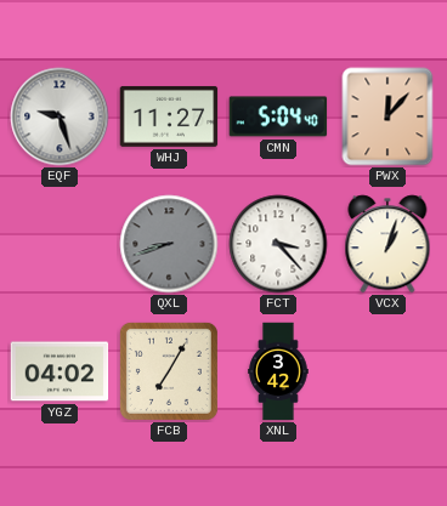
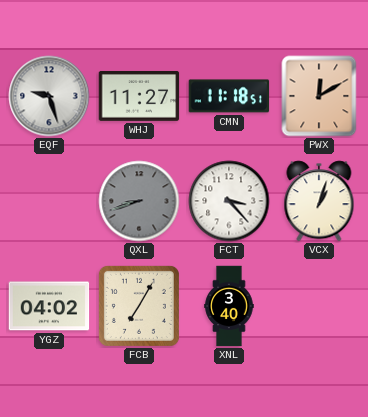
CMN: 5:04 -> 11:18
PWX: 12:07 -> 12:10
XNL: 3:42 -> 3:40
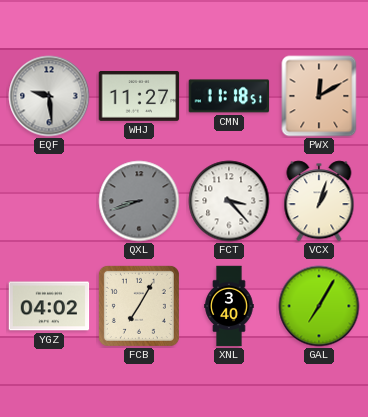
EQF: 9:27 -> 9:29
GAL: none -> 7:05
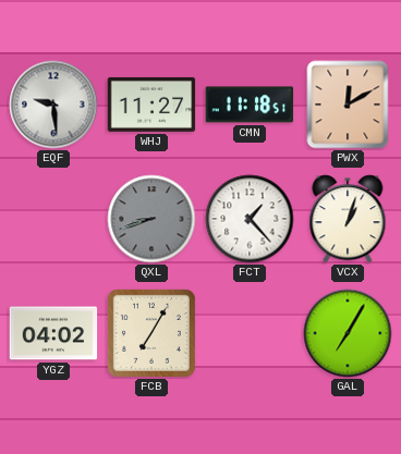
FCT: 3:23 -> 1:23
XNL: 3:40 -> none
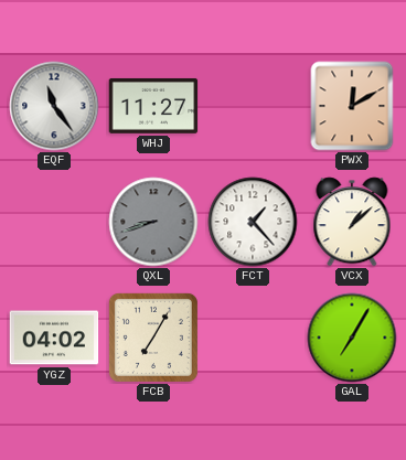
EQF: 9:29 -> 11:24
CMN: 11:18 -> none
VCX: 1:03 -> 1:08
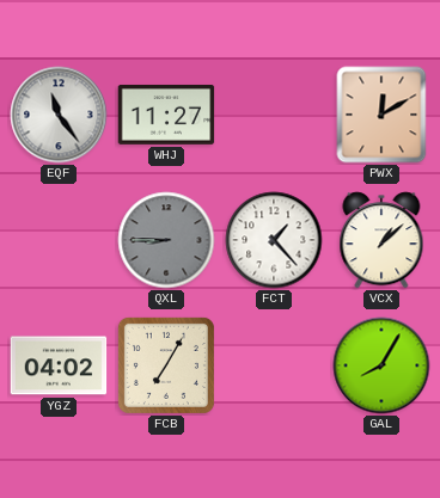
QXL: 8:42 -> 8:45
GAL: 7:05 -> 8:05
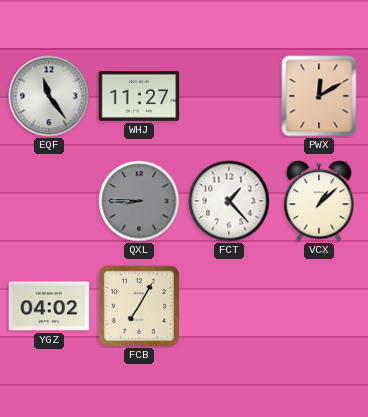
GAL: 8:05 -> none
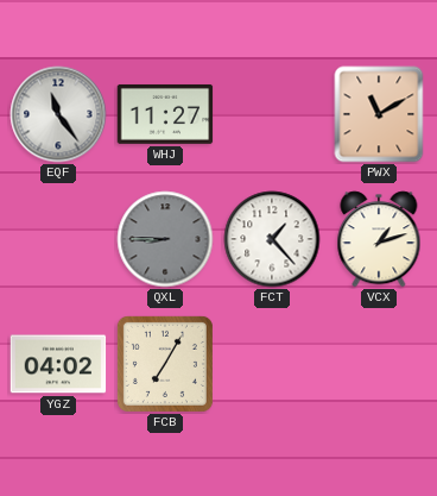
PWX: 12:10 -> 11:10
VCX: 1:08 -> 1:12
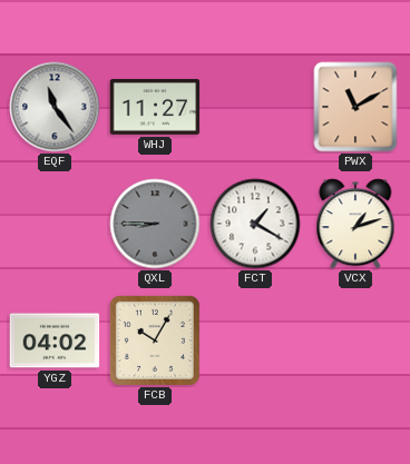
FCT: 1:23 -> 1:20
FCB: 7:05 -> 10:05
